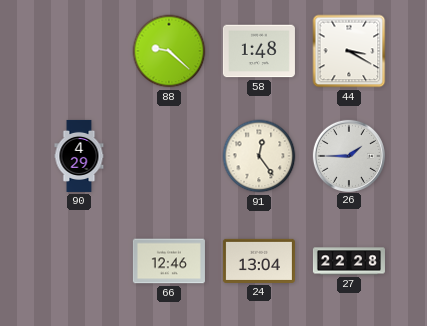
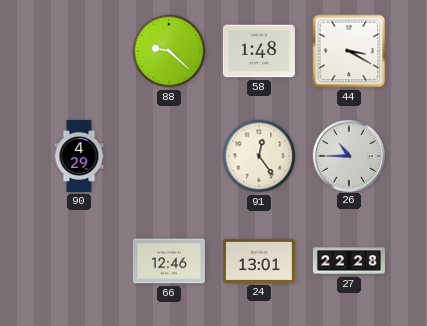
26: 1:45 -> 10:45
24: 13:04 -> 13:01
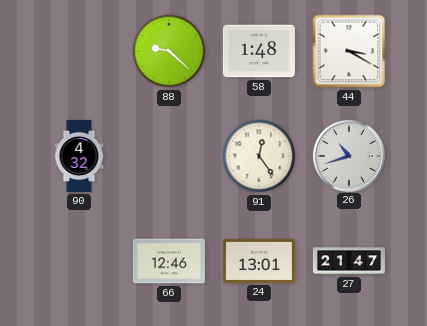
90: 4:29 -> 4:32
26: 10:45 -> 10:42
27: 22:28 -> 21:47
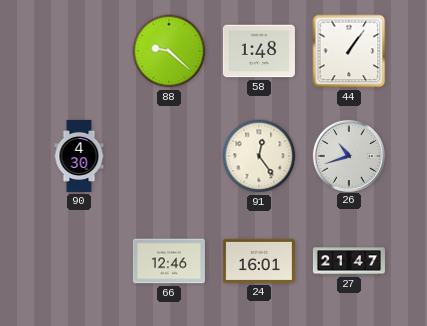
44: 3:20 -> 1:06
90: 4:32 -> 4:30
24: 13:01 -> 16:01
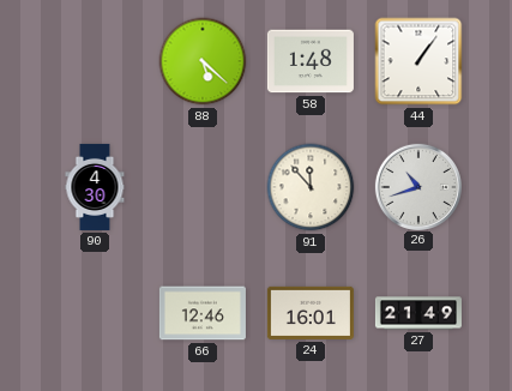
88: 9:22 -> 5:22
91: 12:24 -> 11:53
27: 21:47 -> 21:49
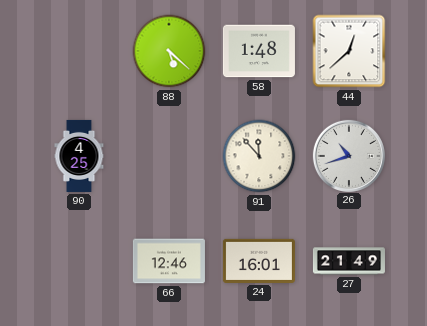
44: 1:06 -> 12:38
90: 4:30 -> 4:25
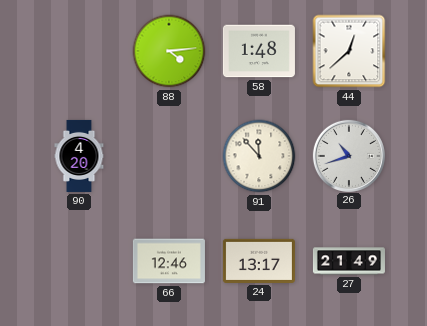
88: 5:22 -> 4:14
90: 4:25 -> 4:20
24: 16:01 -> 13:17
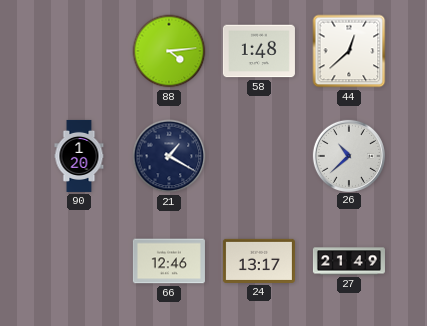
90: 4:20 -> 1:20
21: none -> 1:20
91: 11:53 -> none
26: 10:42 -> 10:38
